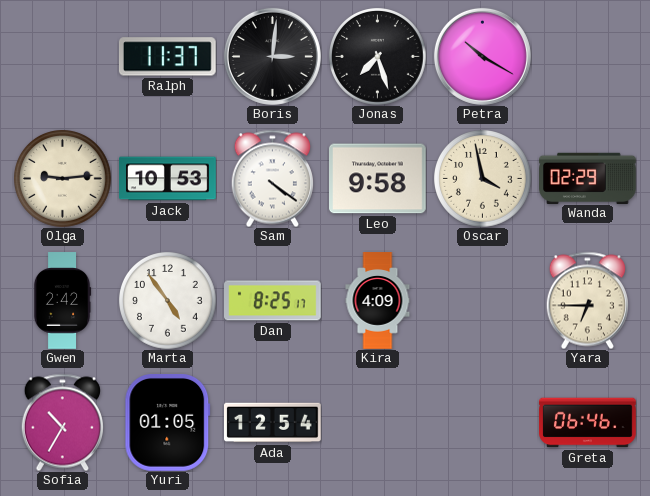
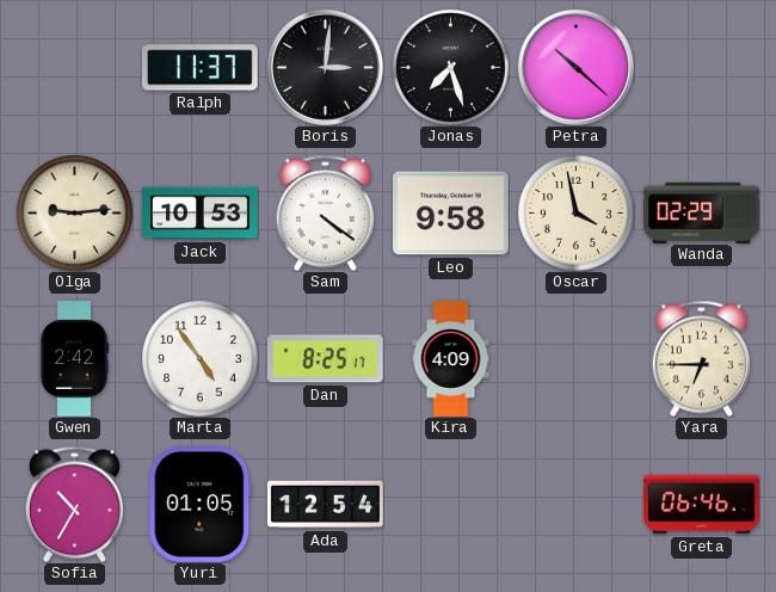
Petra: 10:20 -> 10:22
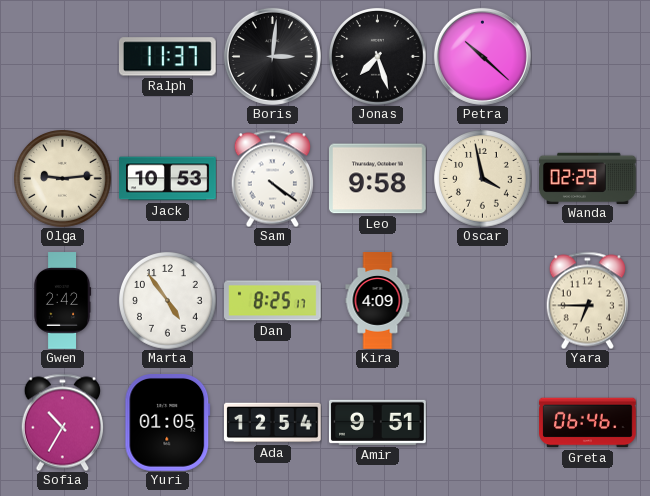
Amir: none -> 9:51
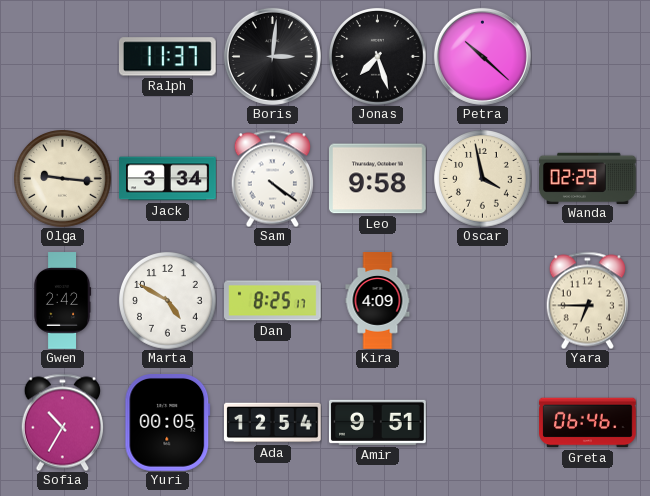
Olga: 9:14 -> 9:16
Jack: 10:53 -> 3:34
Marta: 4:54 -> 4:50
Yuri: 01:05 -> 00:05
